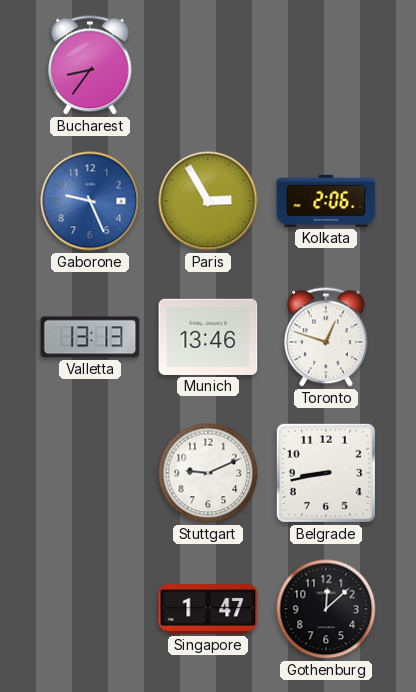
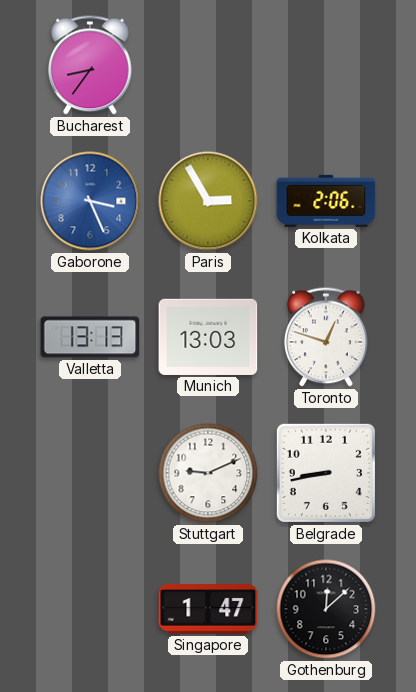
Gaborone: 9:26 -> 3:26
Munich: 13:46 -> 13:03
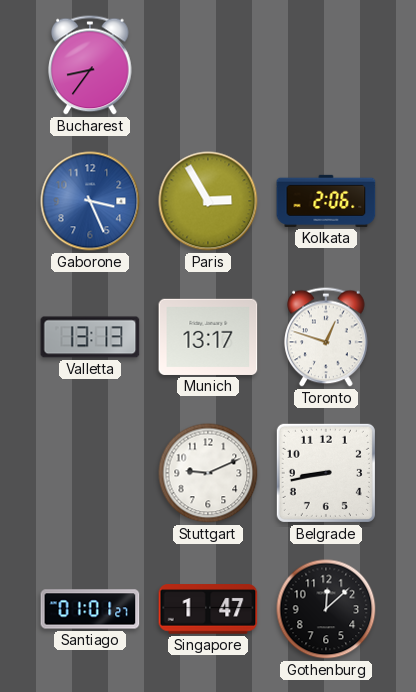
Munich: 13:03 -> 13:17
Santiago: none -> 01:01
